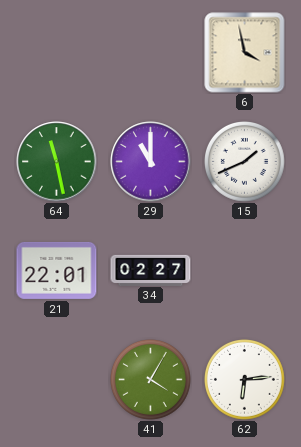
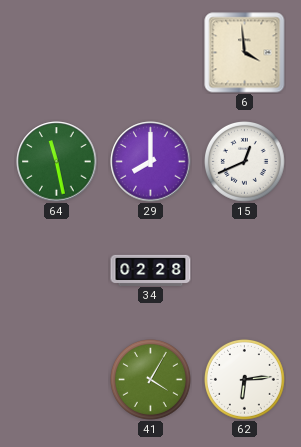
6: 3:58 -> 3:59
29: 11:00 -> 8:00
15: 1:41 -> 12:41
21: 22:01 -> none
34: 02:27 -> 02:28
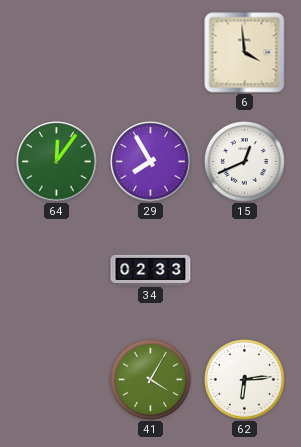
64: 11:28 -> 12:06
29: 8:00 -> 7:55
34: 02:28 -> 02:33
